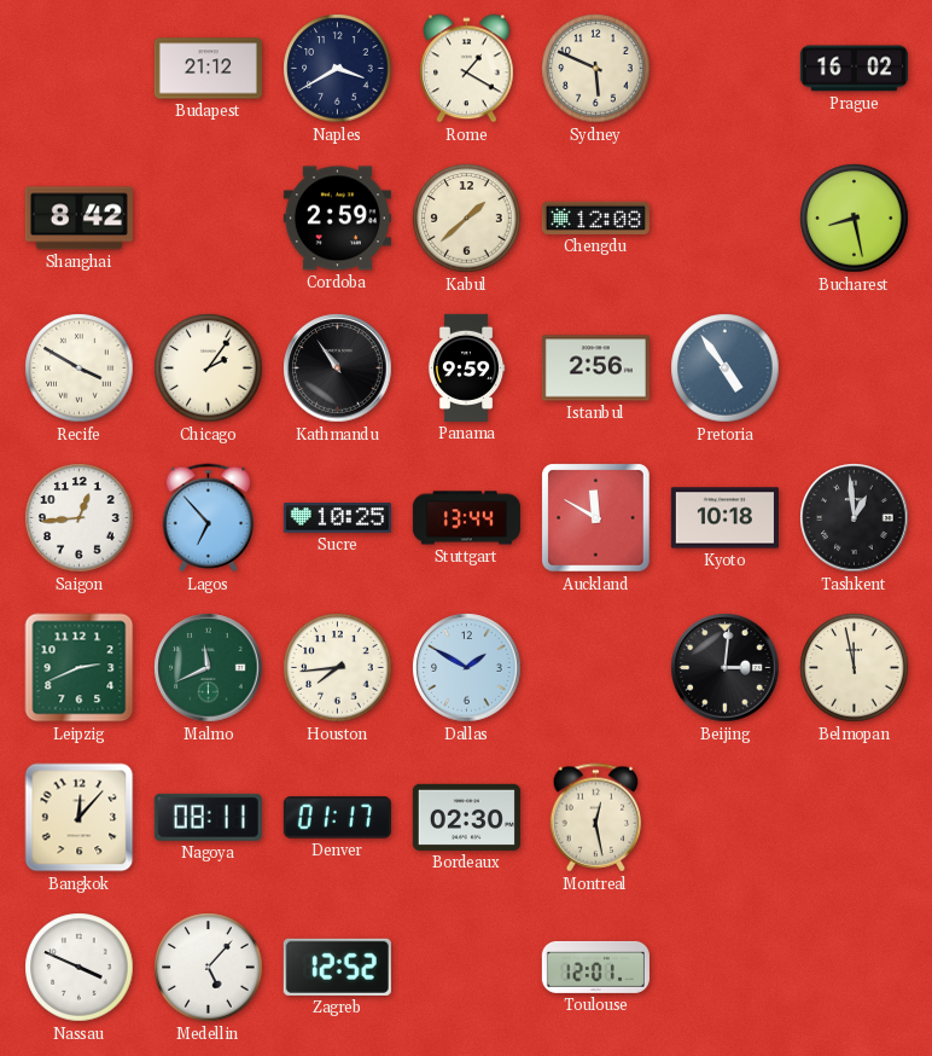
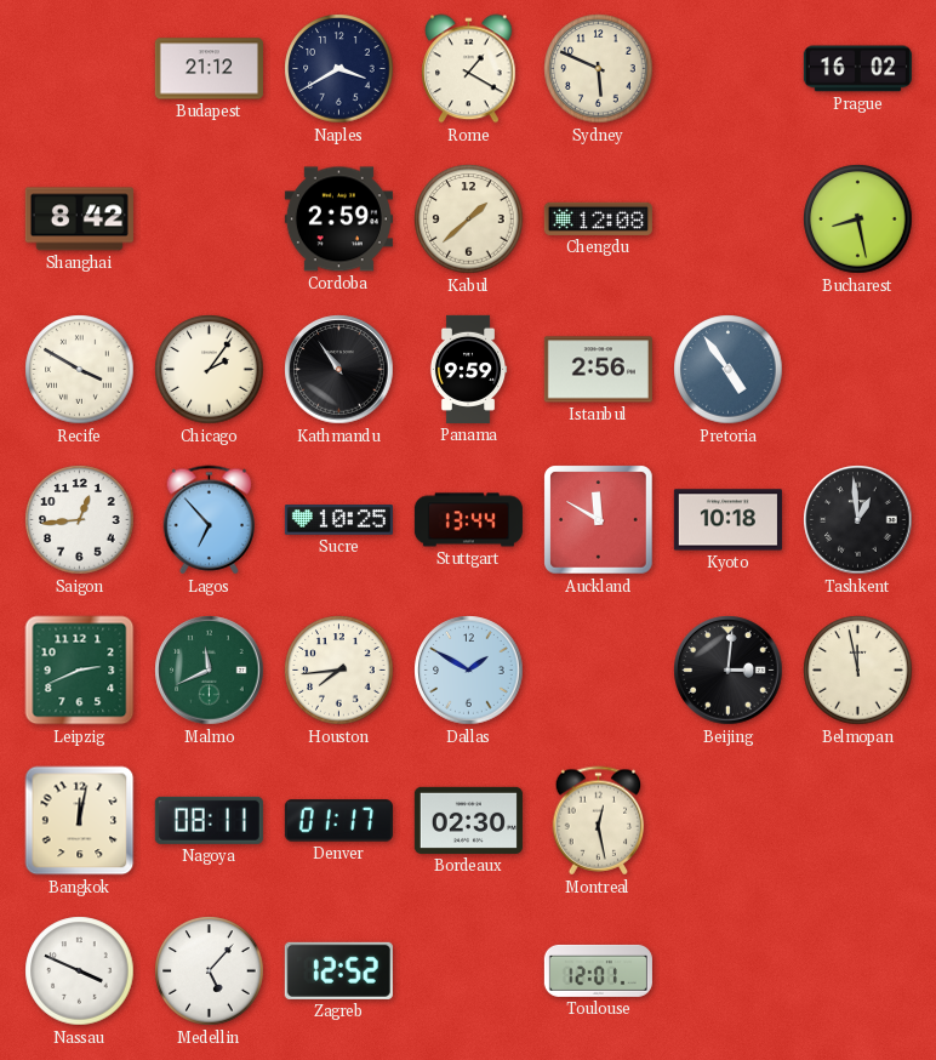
Bangkok: 12:07 -> 12:02
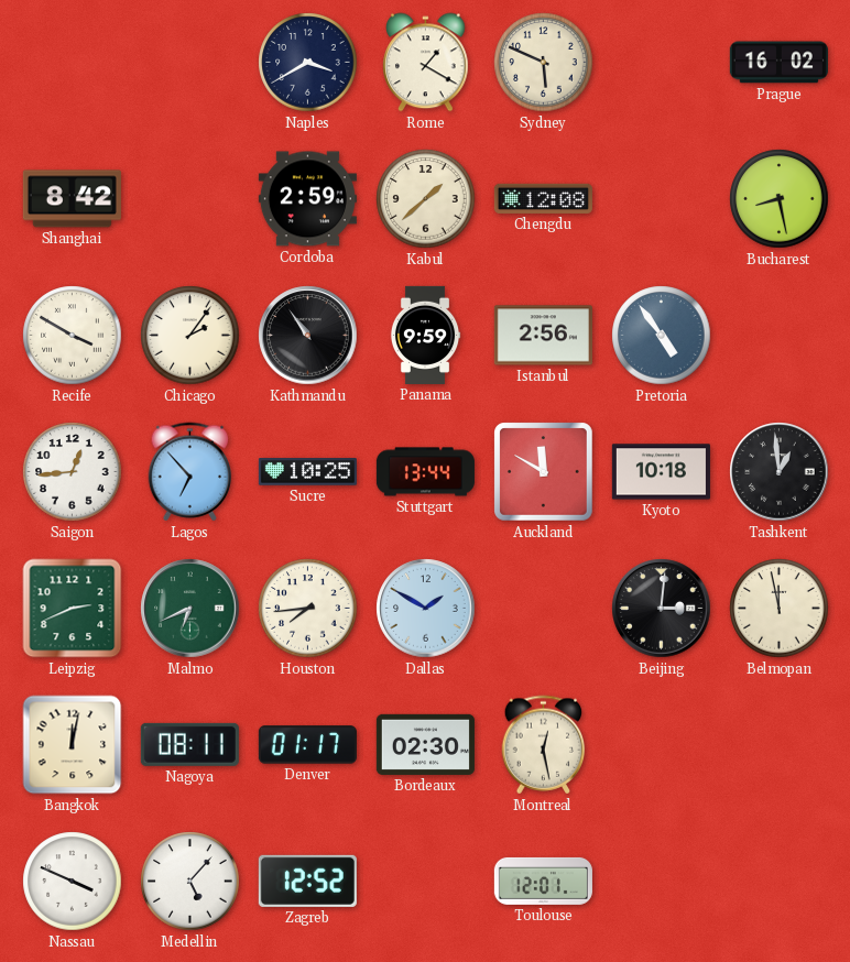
Budapest: 21:12 -> none
Malmo: 11:41 -> 6:41
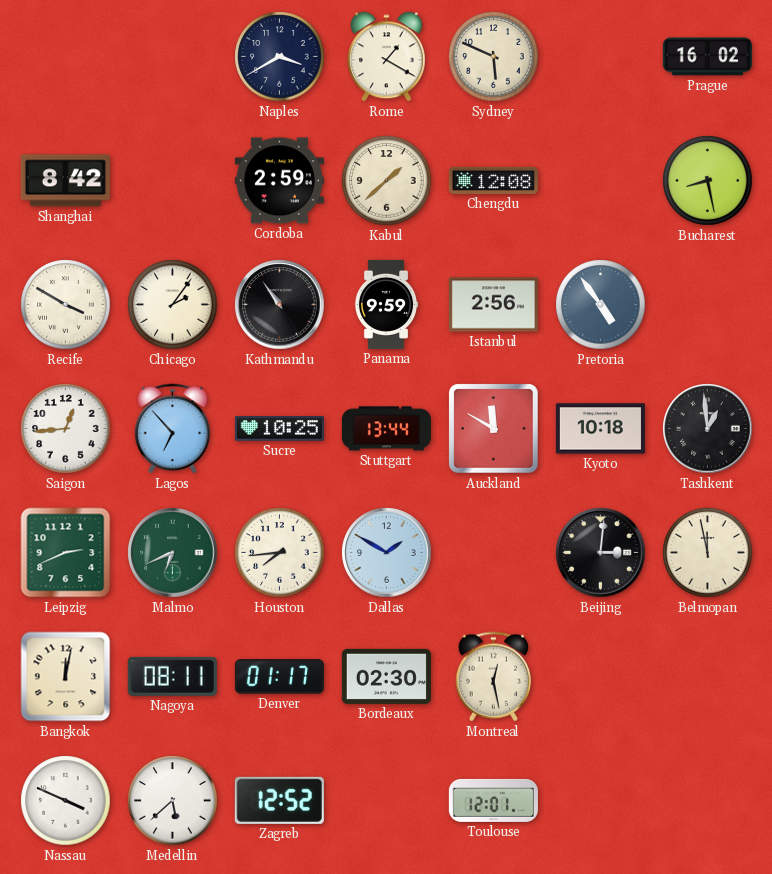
Medellin: 5:07 -> 5:38
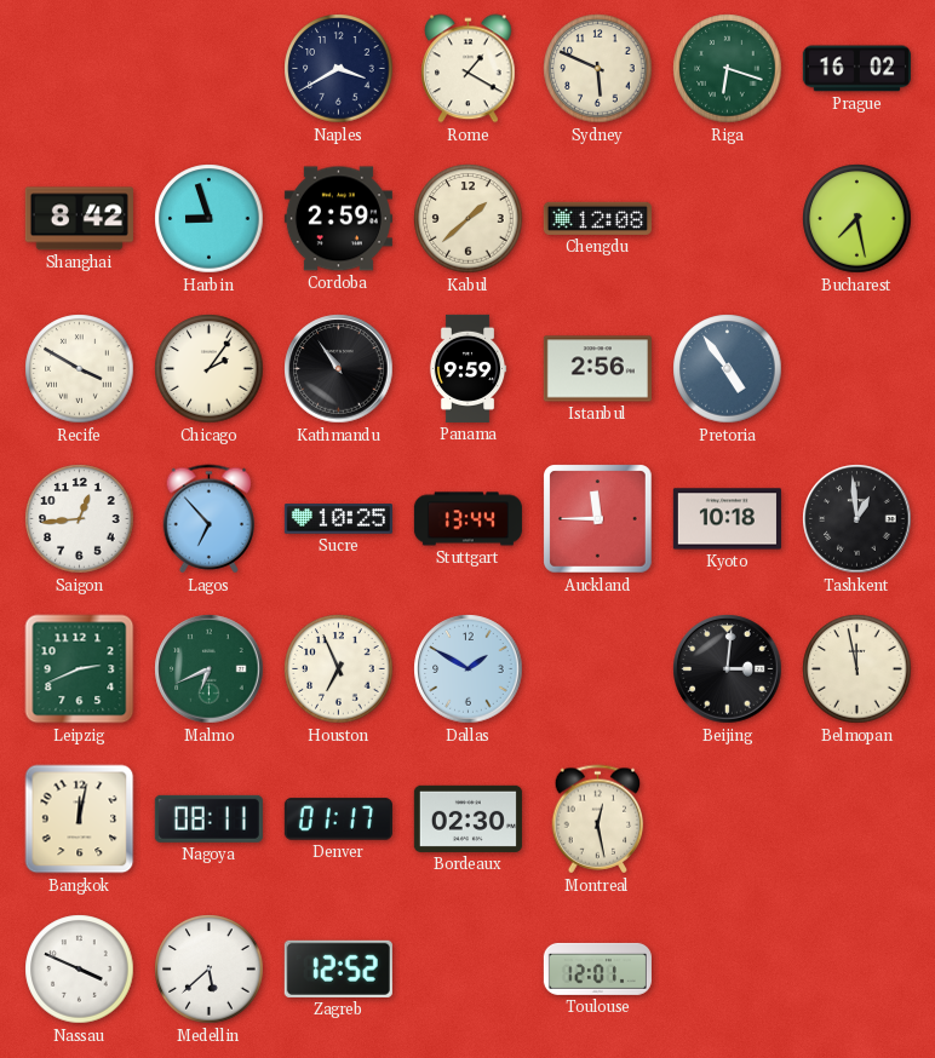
Riga: none -> 6:18
Harbin: none -> 8:57
Bucharest: 8:28 -> 7:28
Auckland: 11:50 -> 11:45
Houston: 7:44 -> 6:56
